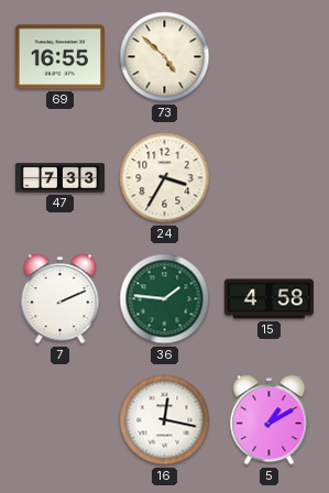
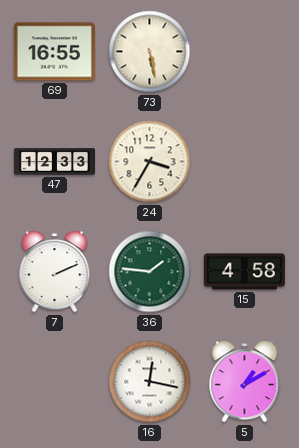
73: 4:52 -> 5:28
47: 7:33 -> 12:33
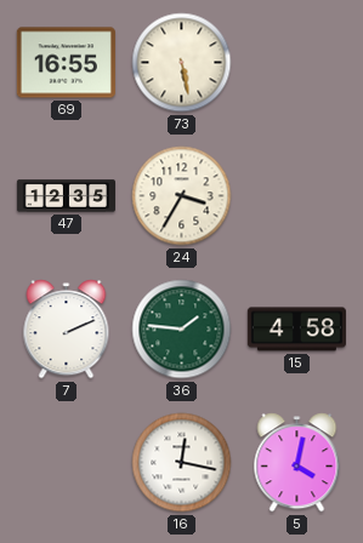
47: 12:33 -> 12:35
5: 1:10 -> 4:02
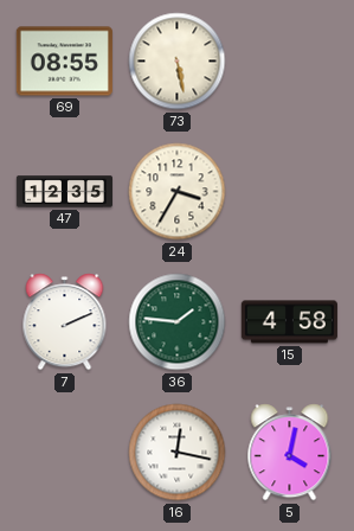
69: 16:55 -> 08:55
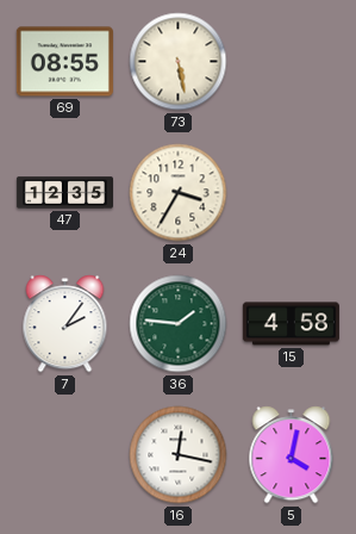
7: 2:11 -> 2:06
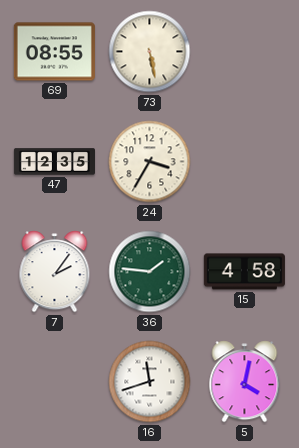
16: 12:17 -> 11:42
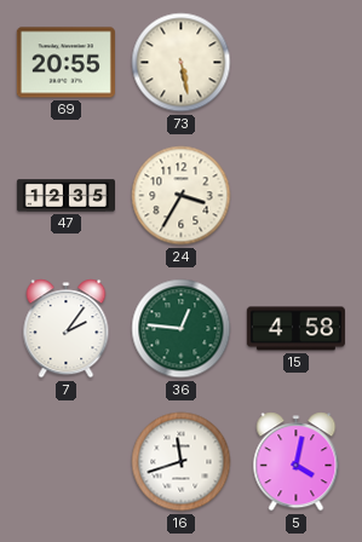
69: 08:55 -> 20:55
36: 1:46 -> 12:46
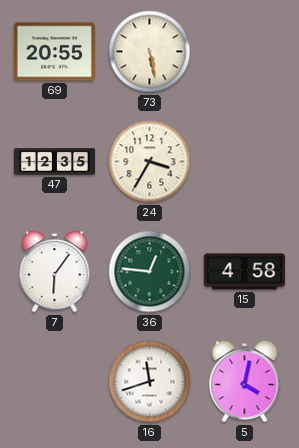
7: 2:06 -> 6:06
